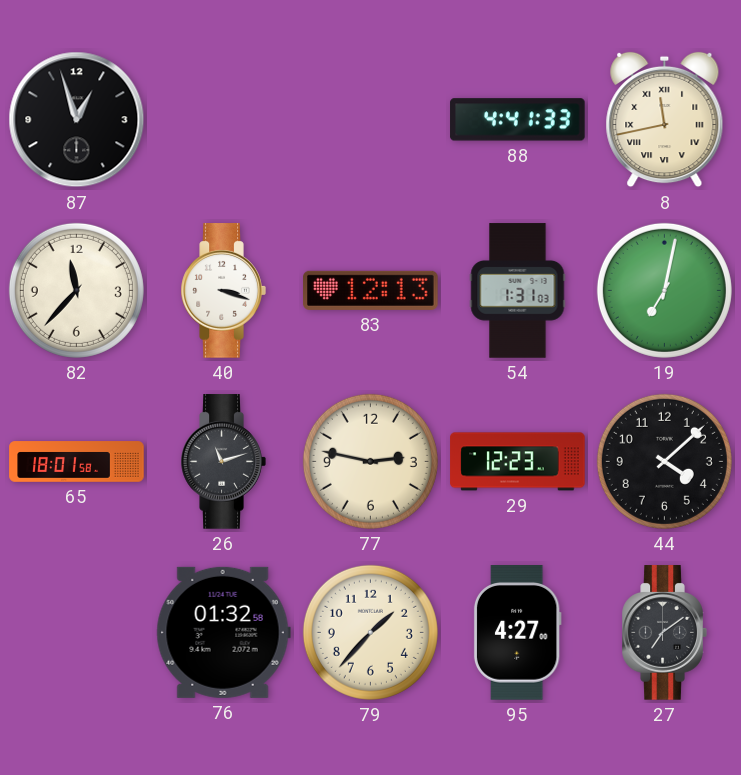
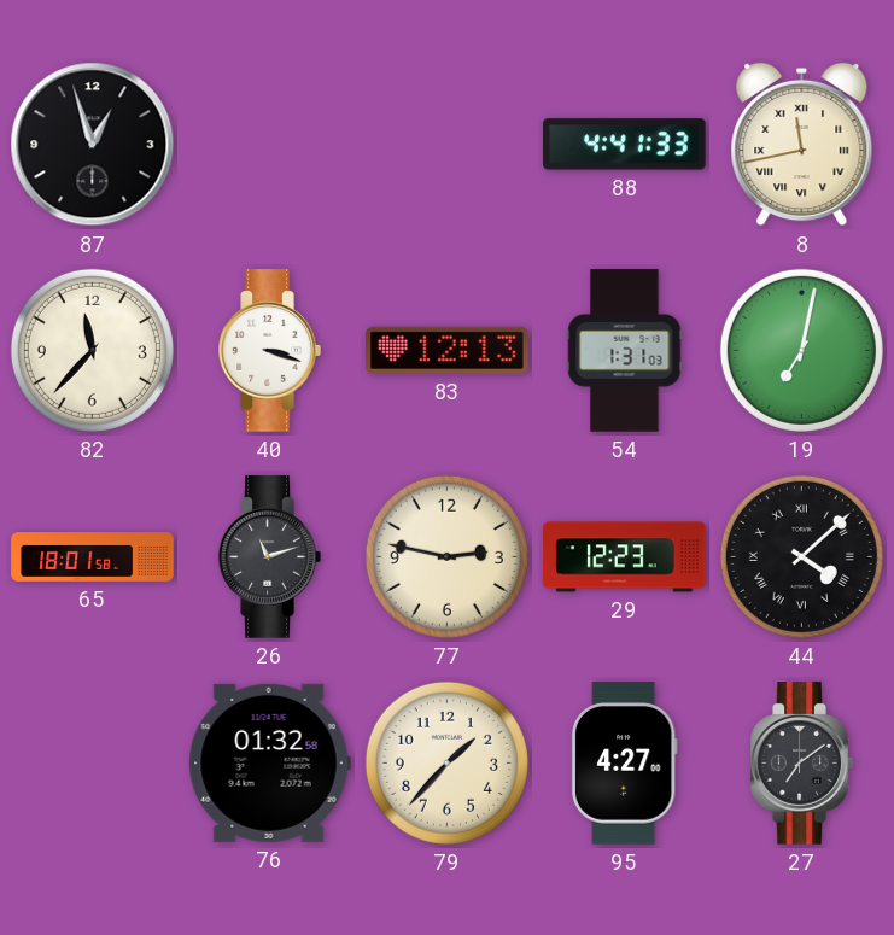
44 numerals: Arabic -> Roman
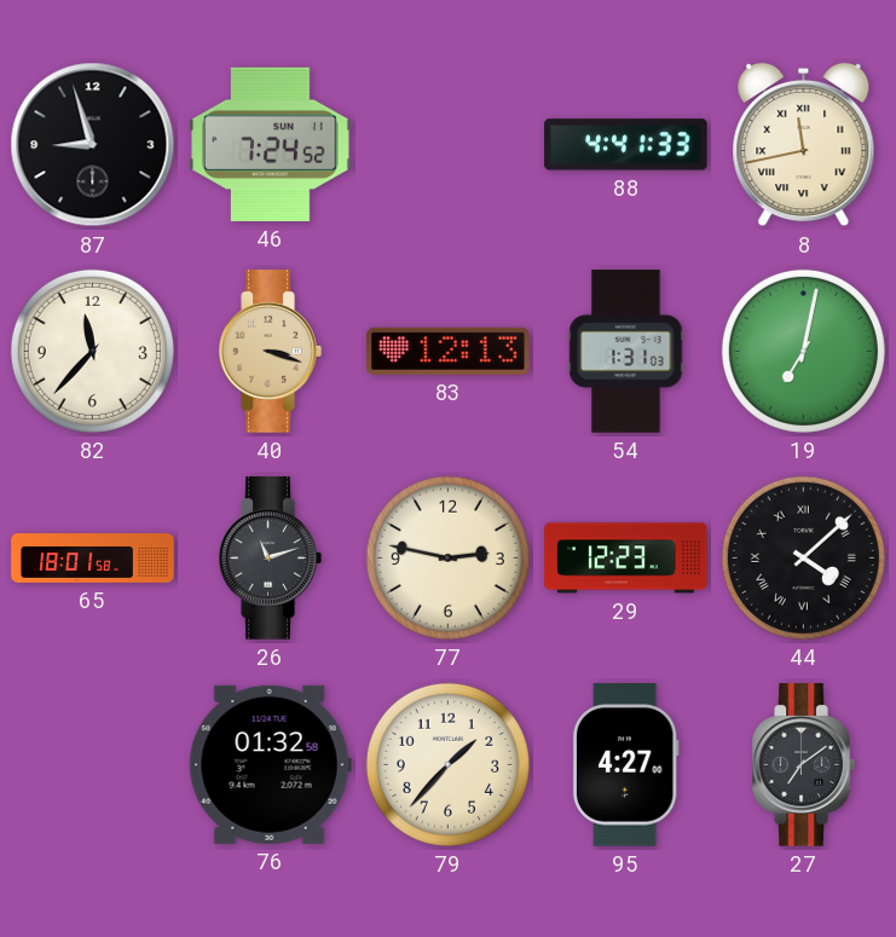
87: 12:57 -> 8:57
46: none -> 7:24
40 dial: white -> champagne
